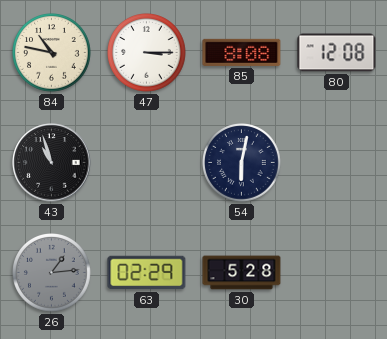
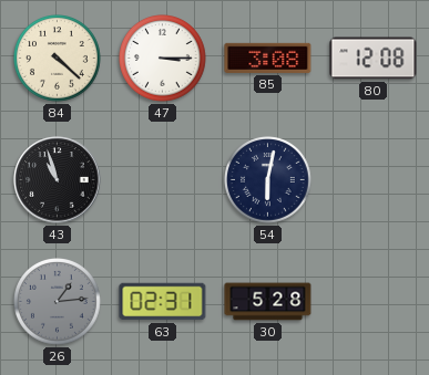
84: 10:47 -> 4:22
85: 8:08 -> 3:08
63: 02:29 -> 02:31
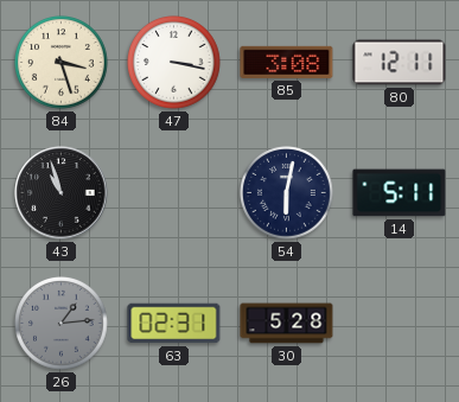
84: 4:22 -> 3:27
47: 3:15 -> 3:17
80: 12:08 -> 12:11
14: none -> 5:11
